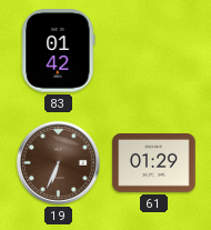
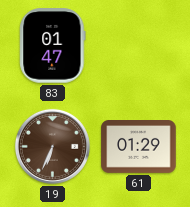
83: 01:42 -> 01:47
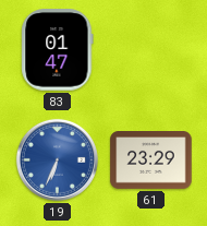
19 dial: brown -> blue
61: 01:29 -> 23:29
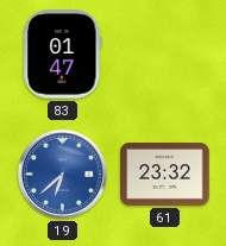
19: 6:34 -> 6:38
61: 23:29 -> 23:32
